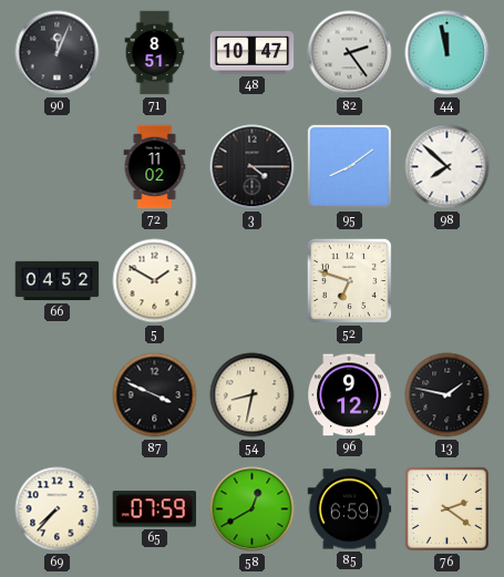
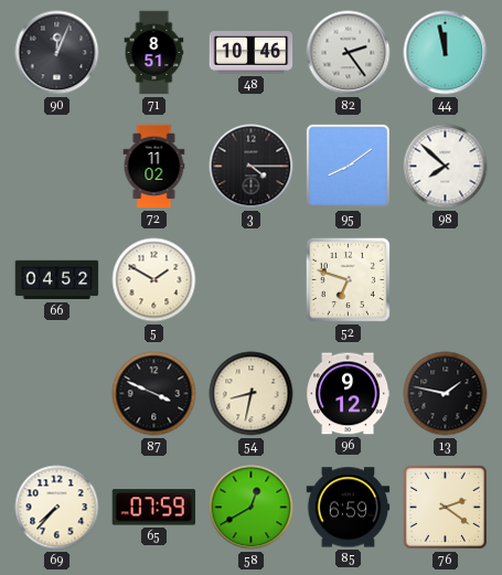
48: 10:47 -> 10:46
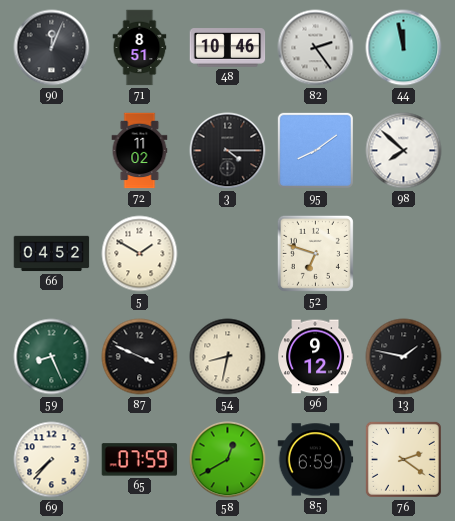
59: none -> 8:26
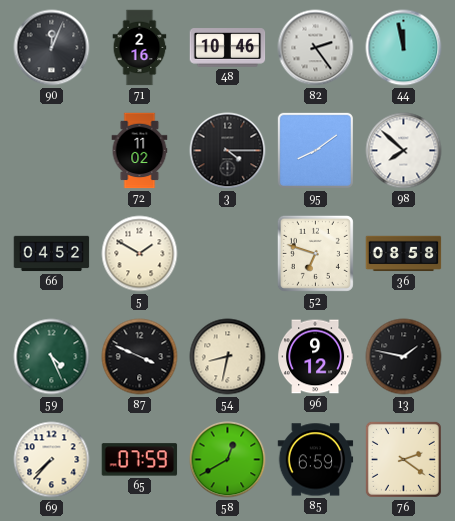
71: 8:51 -> 2:16
36: none -> 08:58
59: 8:26 -> 4:26
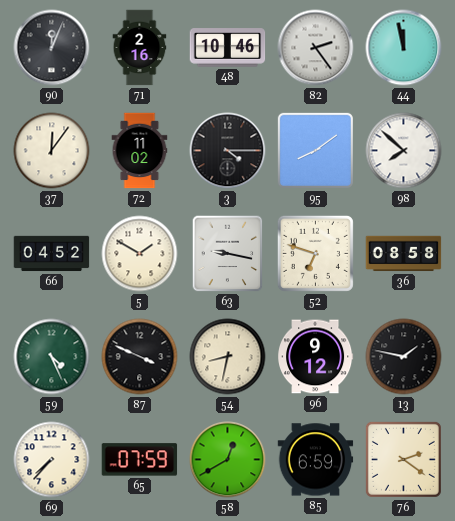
37: none -> 12:06
63: none -> 9:17
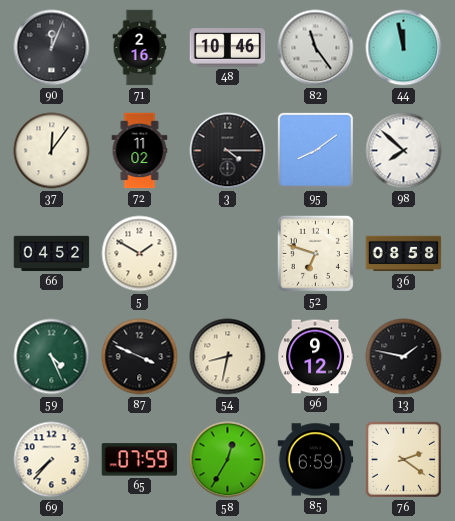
82: 2:24 -> 11:24
63: 9:17 -> none
58: 12:40 -> 12:35
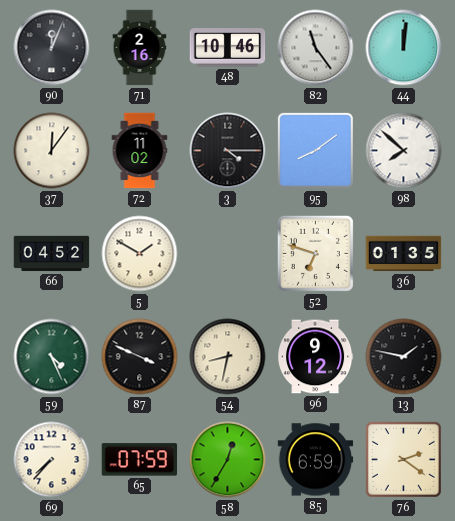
44: 11:58 -> 12:01
36: 08:58 -> 01:35
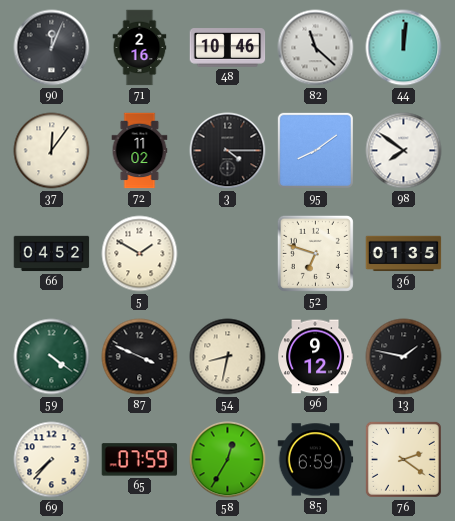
82: 11:24 -> 11:22
98: 7:52 -> 7:51
59: 4:26 -> 4:21
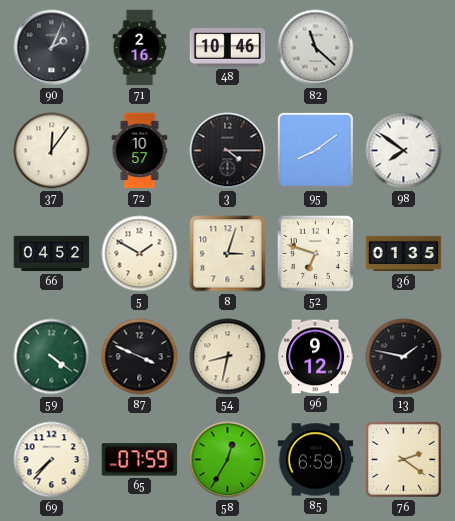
90: 12:04 -> 2:04
44: 12:01 -> none
72: 11:02 -> 10:57
8: none -> 3:03
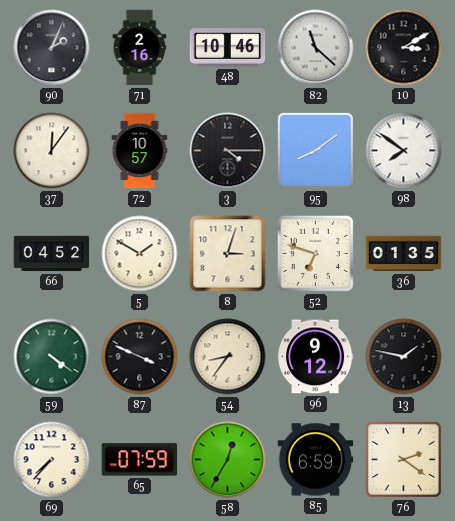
10: none -> 3:10
54: 8:32 -> 8:36
